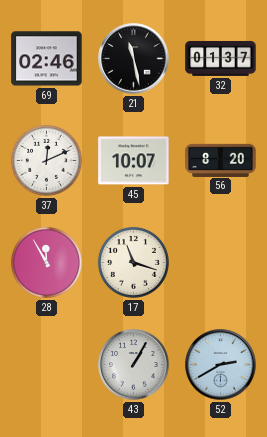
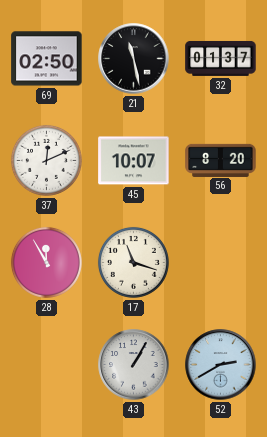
69: 02:46 -> 02:50
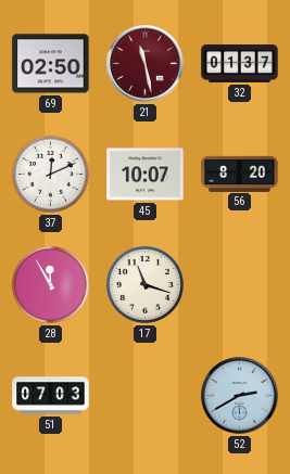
21 dial: black -> burgundy
51: none -> 07:03
43: 1:05 -> none
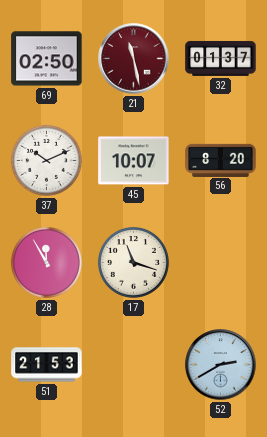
37: 12:11 -> 10:11
51: 07:03 -> 21:53
